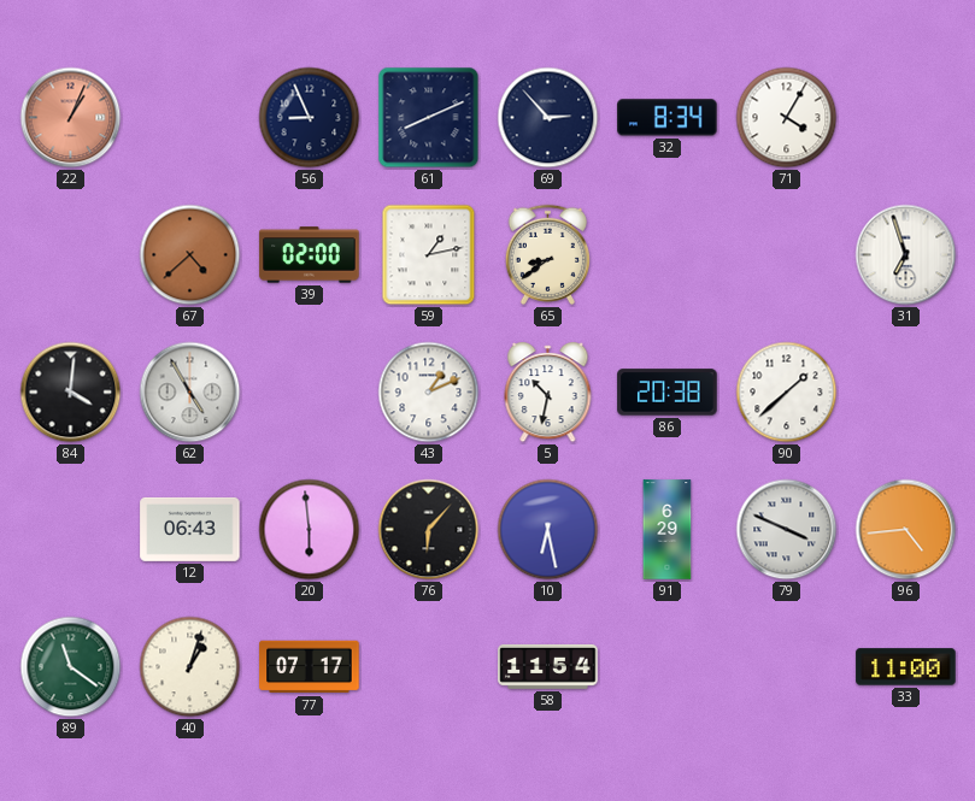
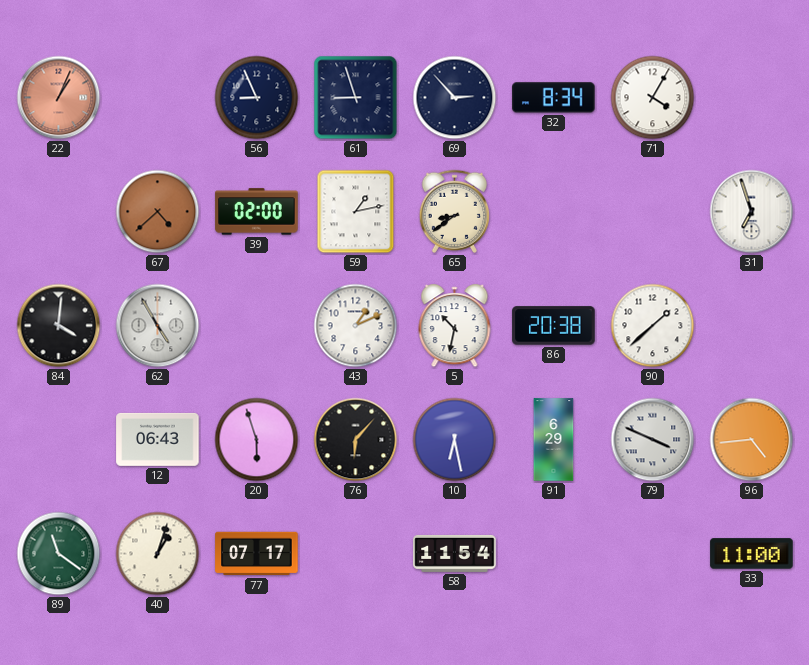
61: 8:11 -> 8:57
20: 5:59 -> 5:57
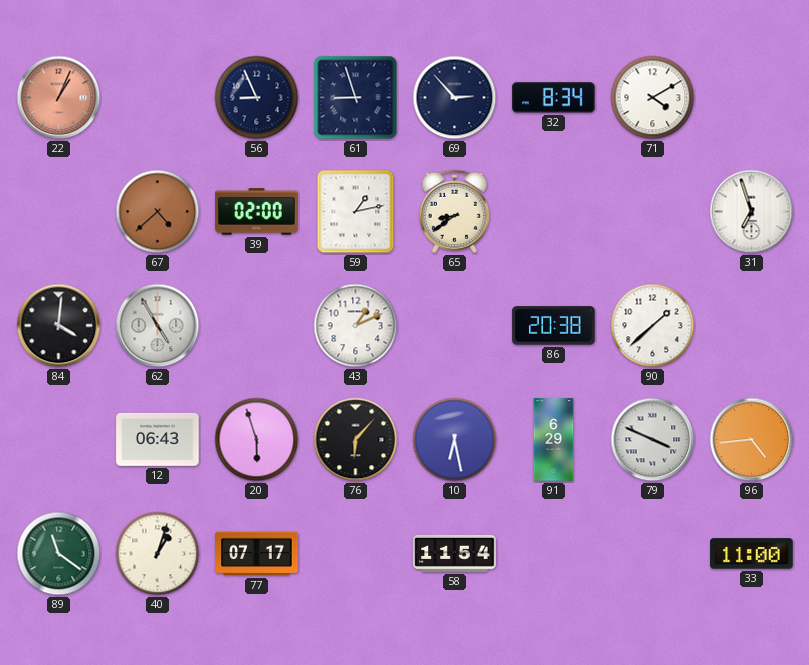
71: 4:05 -> 4:10
5: 10:32 -> none
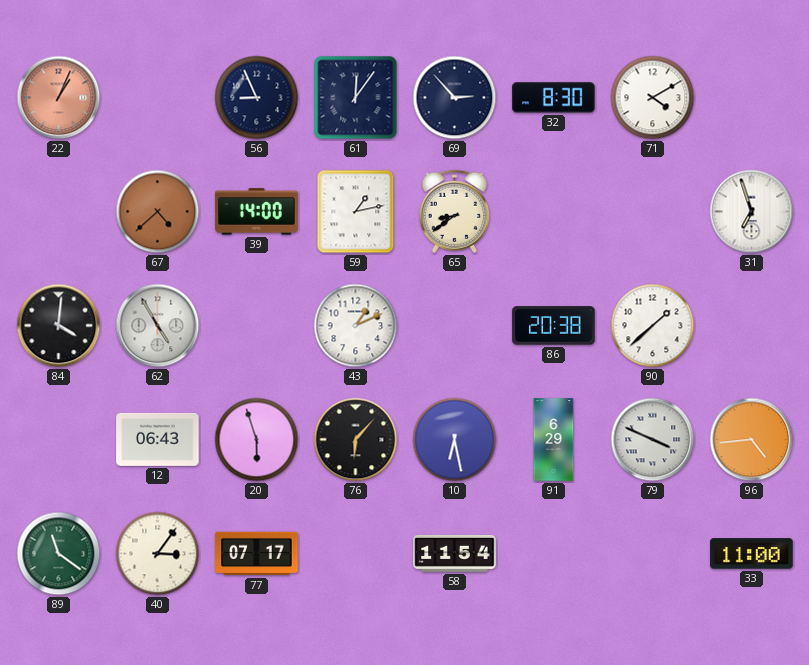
61: 8:57 -> 12:06
32: 8:34 -> 8:30
39: 02:00 -> 14:00
40: 1:03 -> 3:06
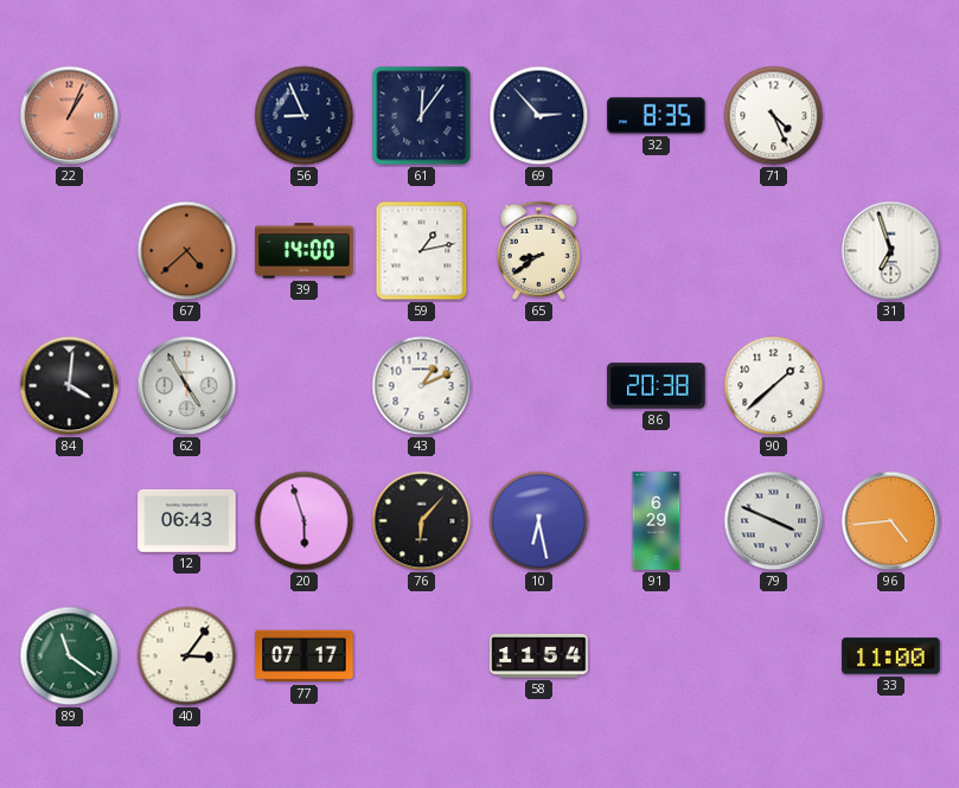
32: 8:30 -> 8:35
71: 4:10 -> 4:26
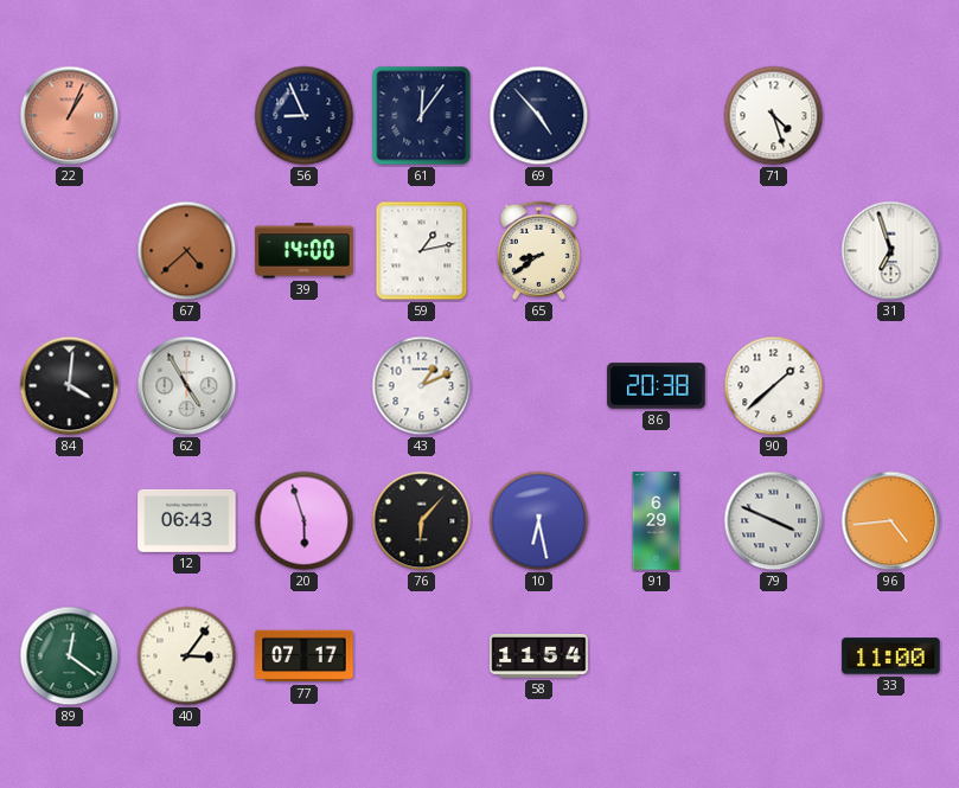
69: 2:53 -> 4:53
32: 8:35 -> none
71: 4:26 -> 4:27
89: 11:21 -> 12:21
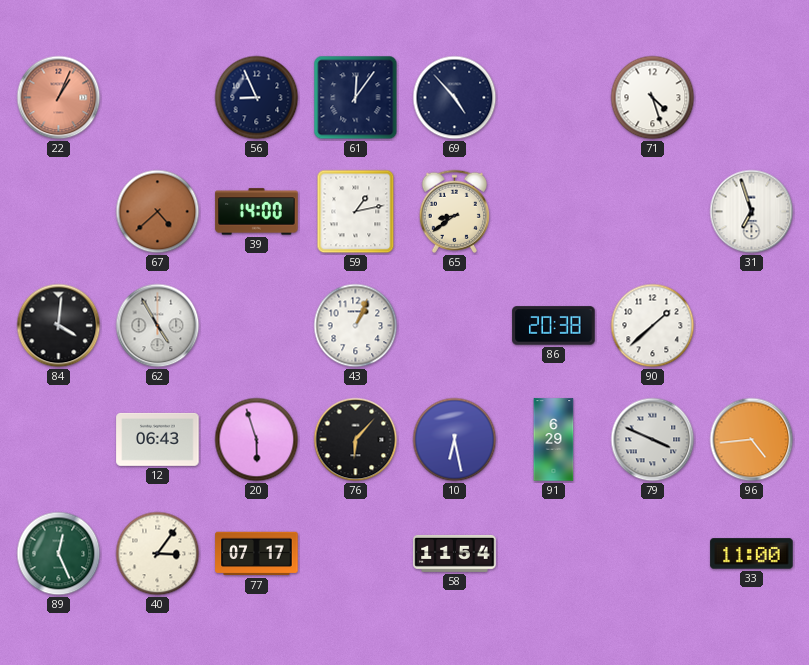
43: 1:11 -> 1:04
89: 12:21 -> 12:26
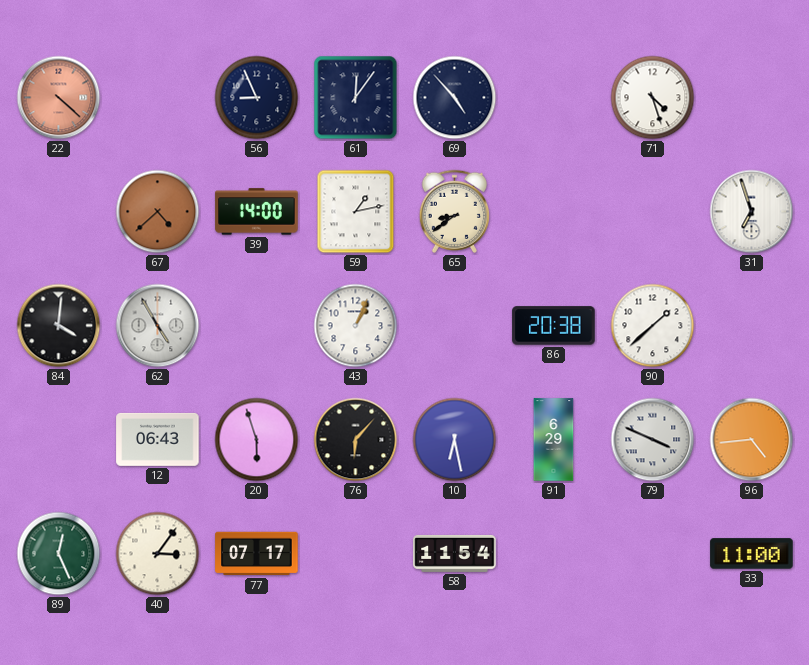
22: 1:04 -> 4:22
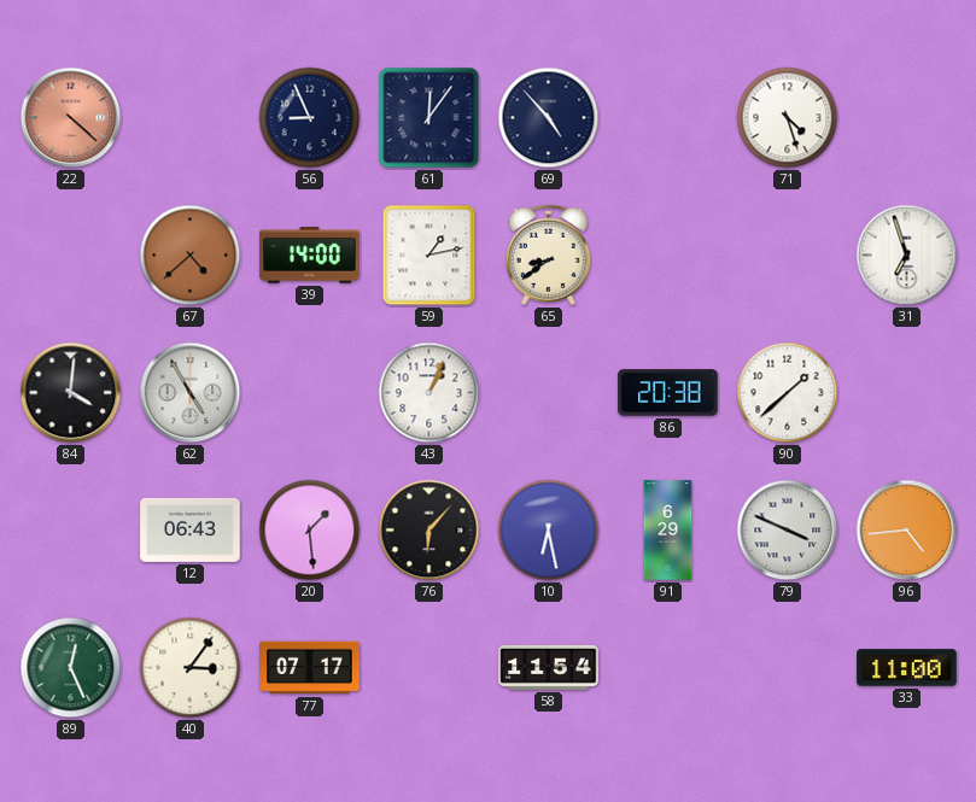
20: 5:57 -> 1:29
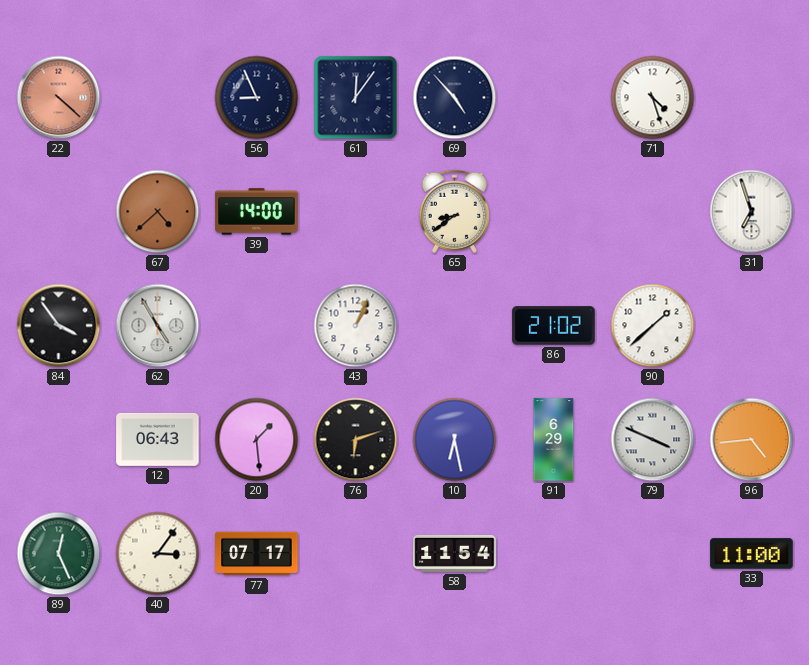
59: 1:13 -> none
84: 4:01 -> 3:54
86: 20:38 -> 21:02
76: 6:07 -> 6:12
